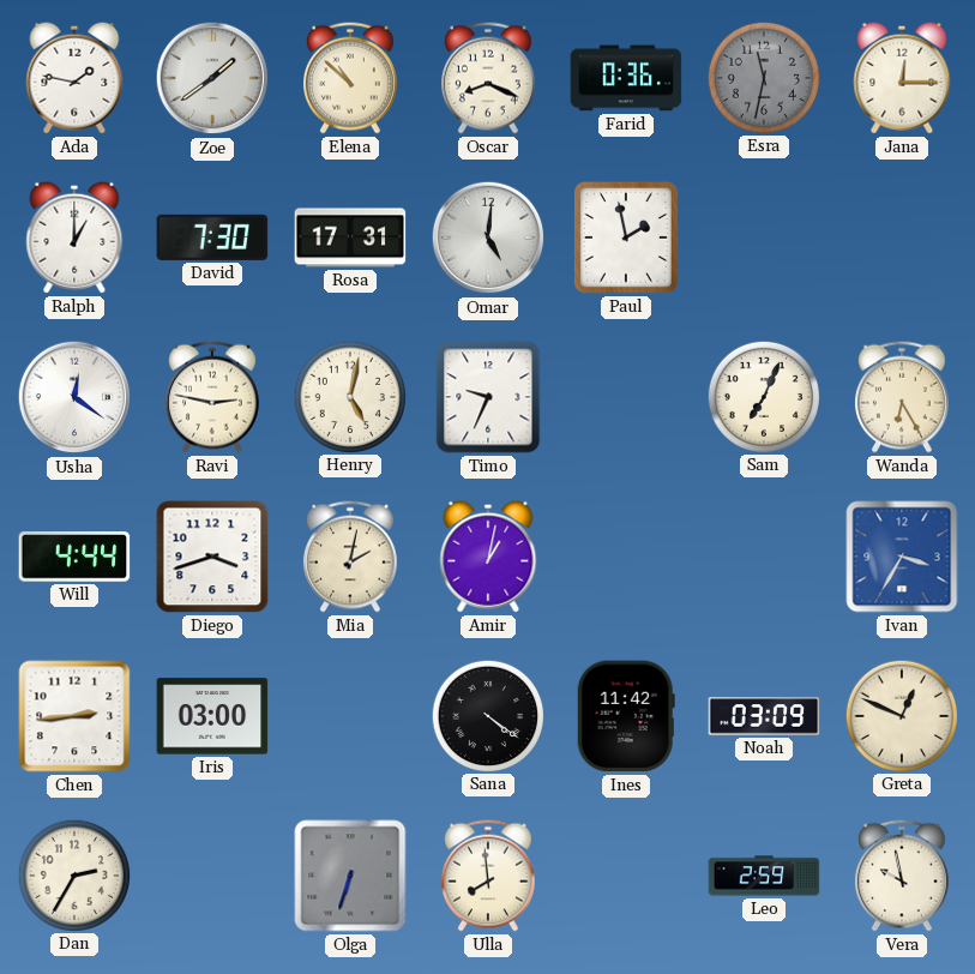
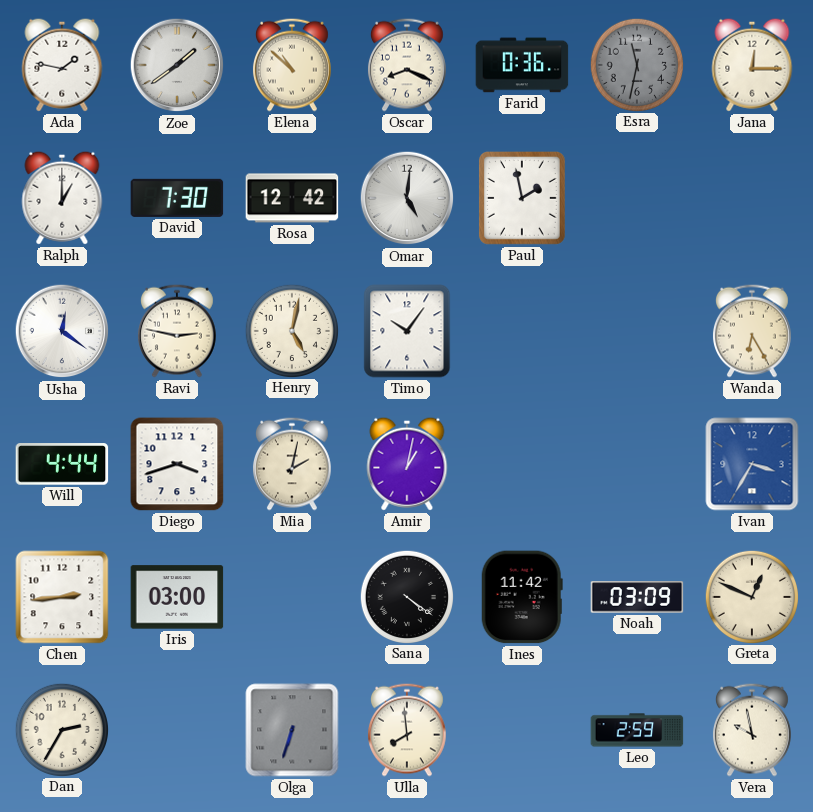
Rosa: 17:31 -> 12:42
Timo: 9:34 -> 10:06
Sam: 7:04 -> none
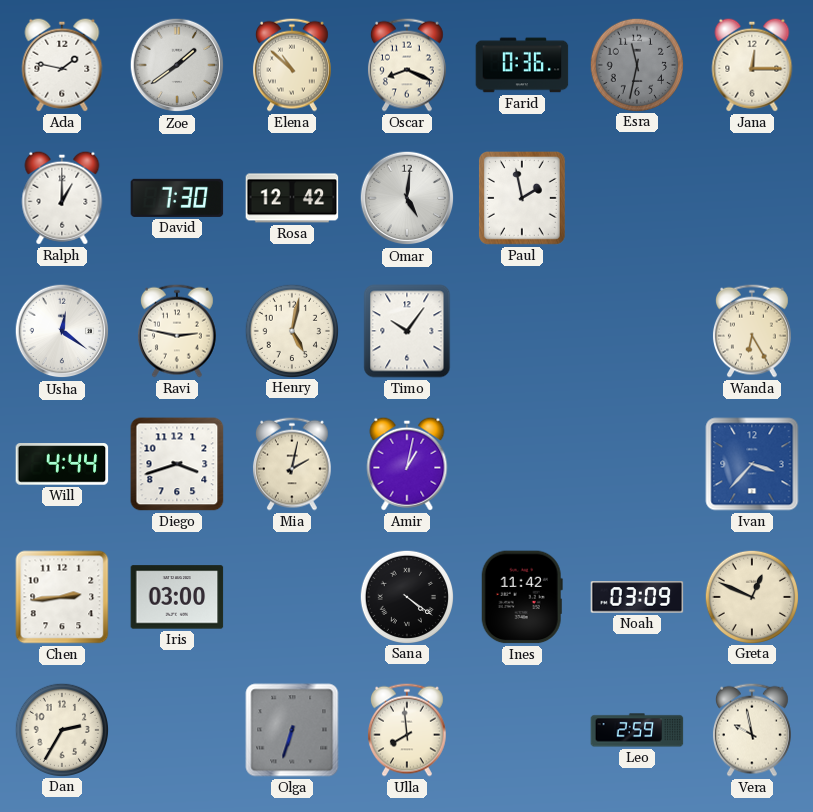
Ivan: 3:35 -> 3:37
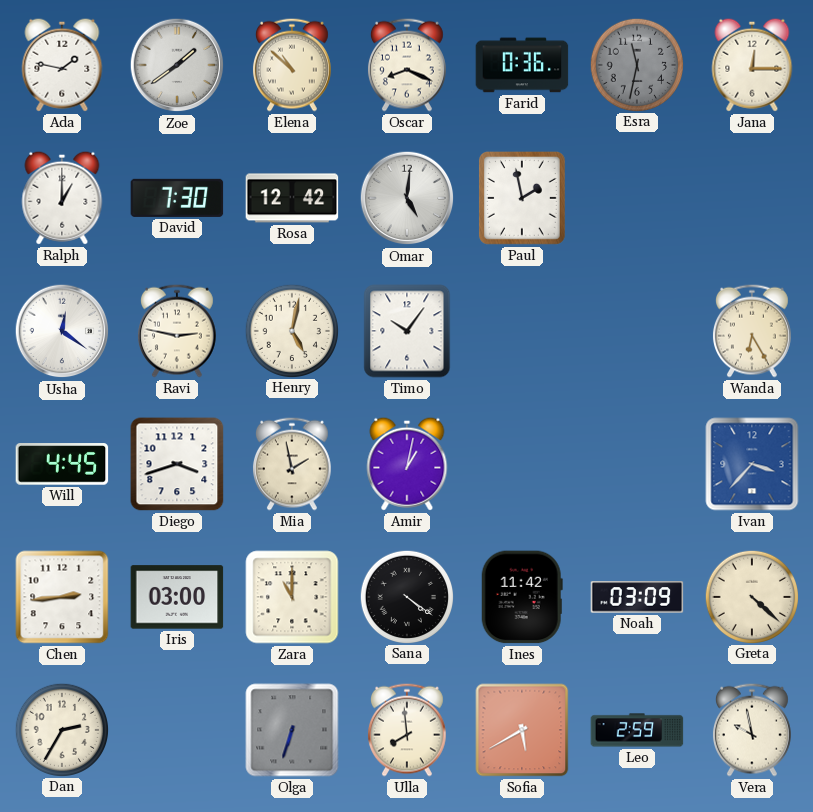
Will: 4:44 -> 4:45
Mia: 2:02 -> 1:58
Zara: none -> 11:00
Greta: 12:49 -> 4:22
Sofia: none -> 5:40
